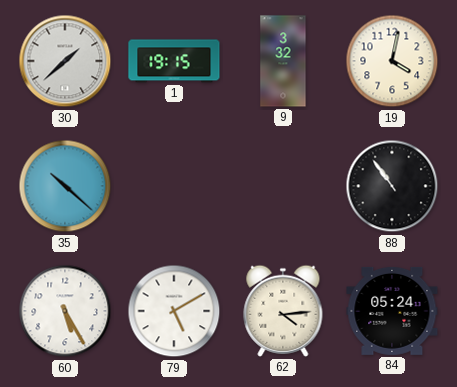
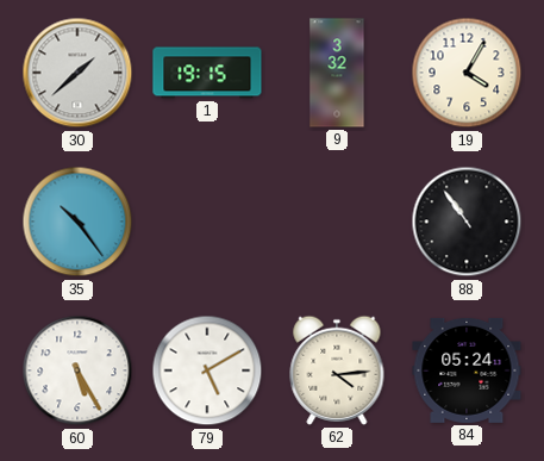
19: 4:02 -> 4:05
35: 10:22 -> 10:24
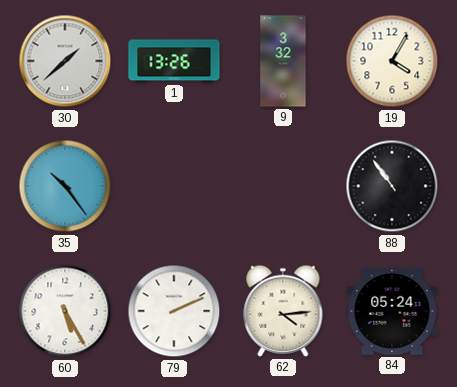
1: 19:15 -> 13:26
79: 5:10 -> 2:11
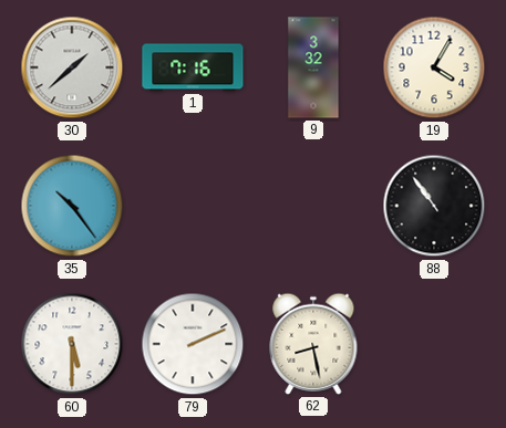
1: 13:26 -> 7:16
60: 5:25 -> 5:30
62: 4:14 -> 8:28
84: 05:24 -> none
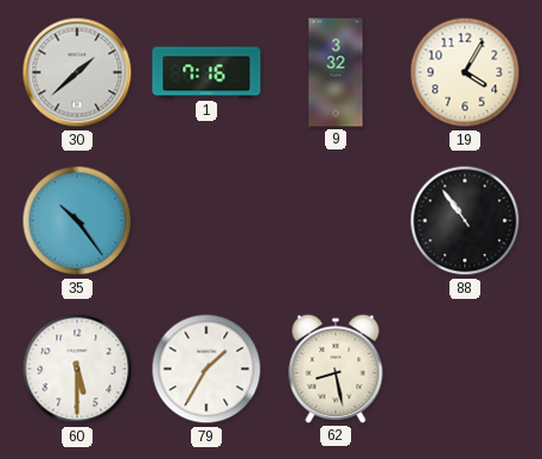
79: 2:11 -> 1:35
